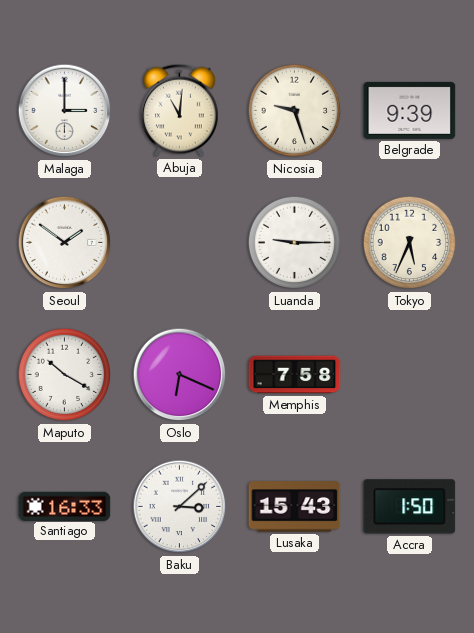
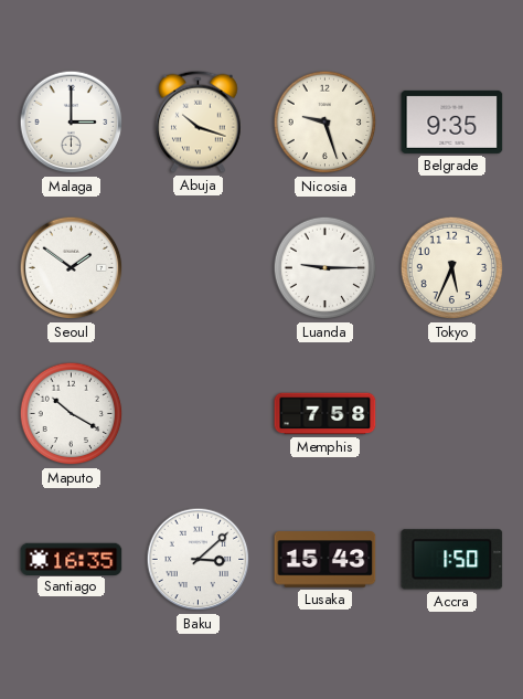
Abuja: 11:01 -> 10:18
Belgrade: 9:39 -> 9:35
Oslo: 6:19 -> none
Santiago: 16:33 -> 16:35
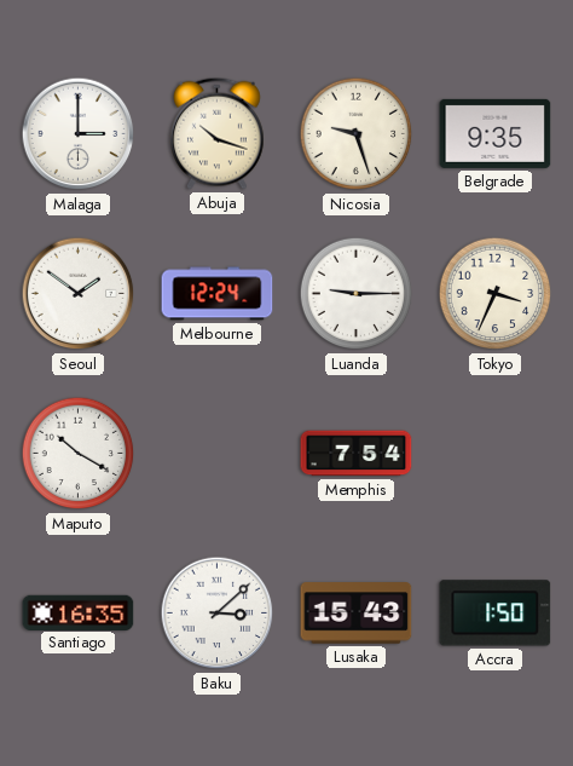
Melbourne: none -> 12:24
Tokyo: 5:34 -> 3:34
Memphis: 7:58 -> 7:54
